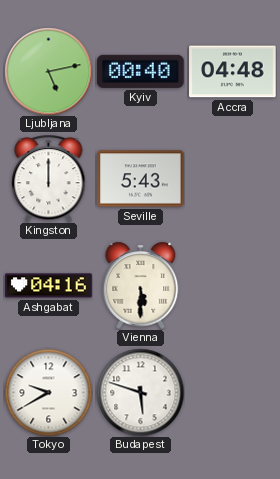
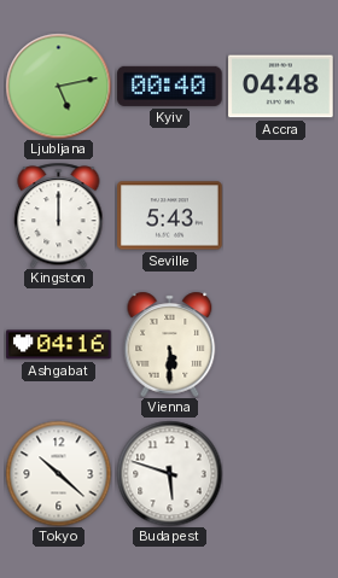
Tokyo: 9:40 -> 10:22
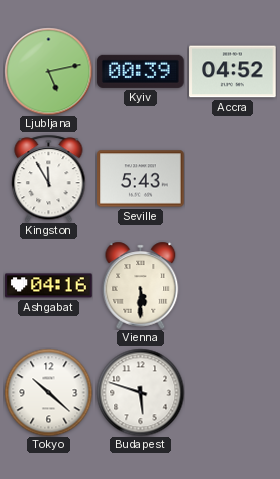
Kyiv: 00:40 -> 00:39
Accra: 04:48 -> 04:52
Kingston: 12:00 -> 11:55
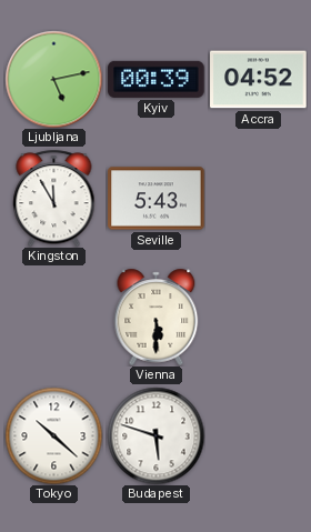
Ashgabat: 04:16 -> none
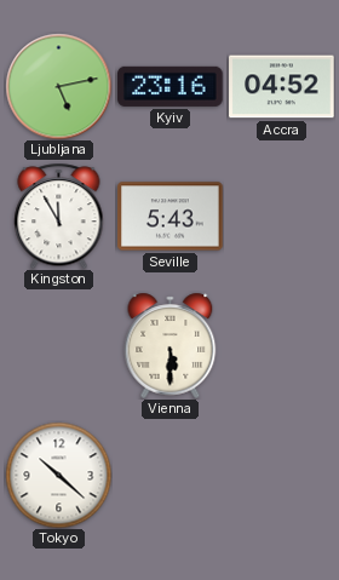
Kyiv: 00:39 -> 23:16
Budapest: 5:48 -> none
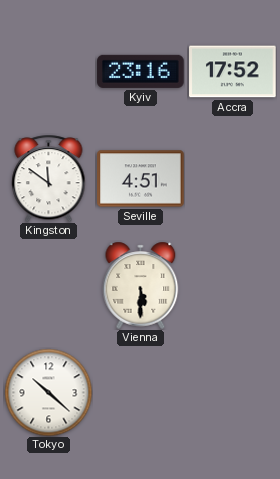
Ljubljana: 5:13 -> none
Accra: 04:52 -> 17:52
Kingston: 11:55 -> 11:51
Seville: 5:43 -> 4:51
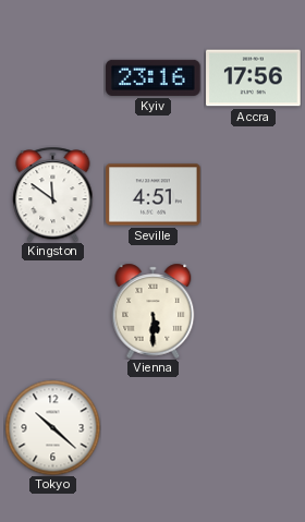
Accra: 17:52 -> 17:56
